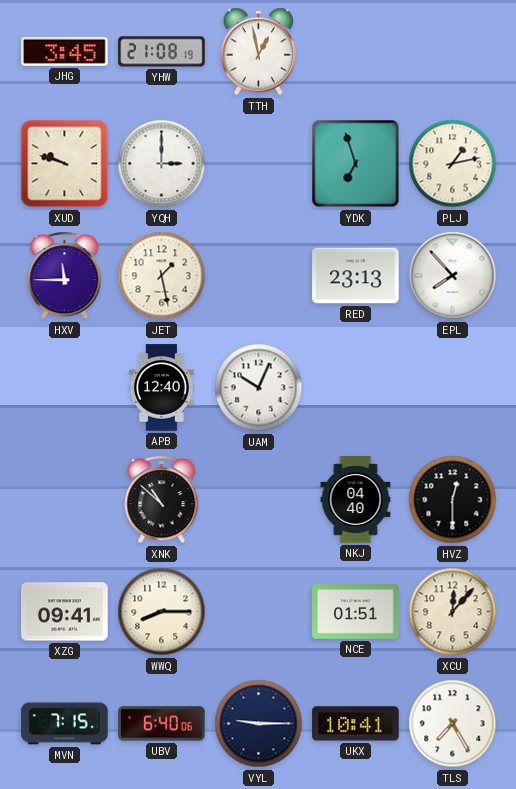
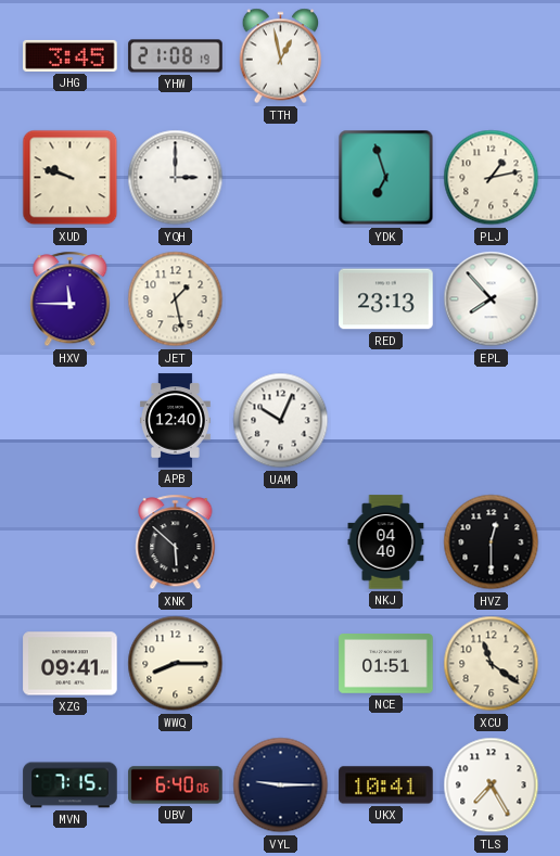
XNK: 10:52 -> 5:52
XCU: 12:07 -> 11:21
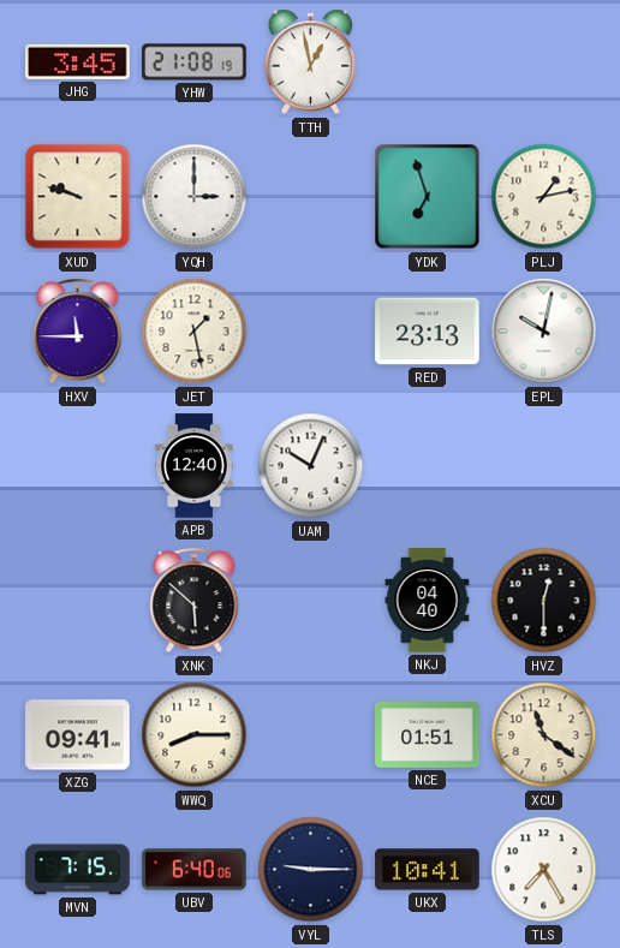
EPL: 7:53 -> 10:02
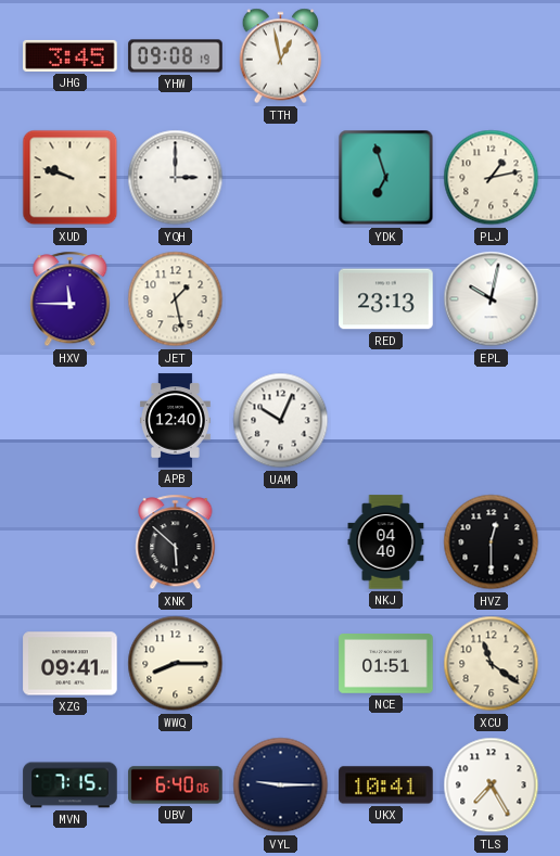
YHW: 21:08 -> 09:08
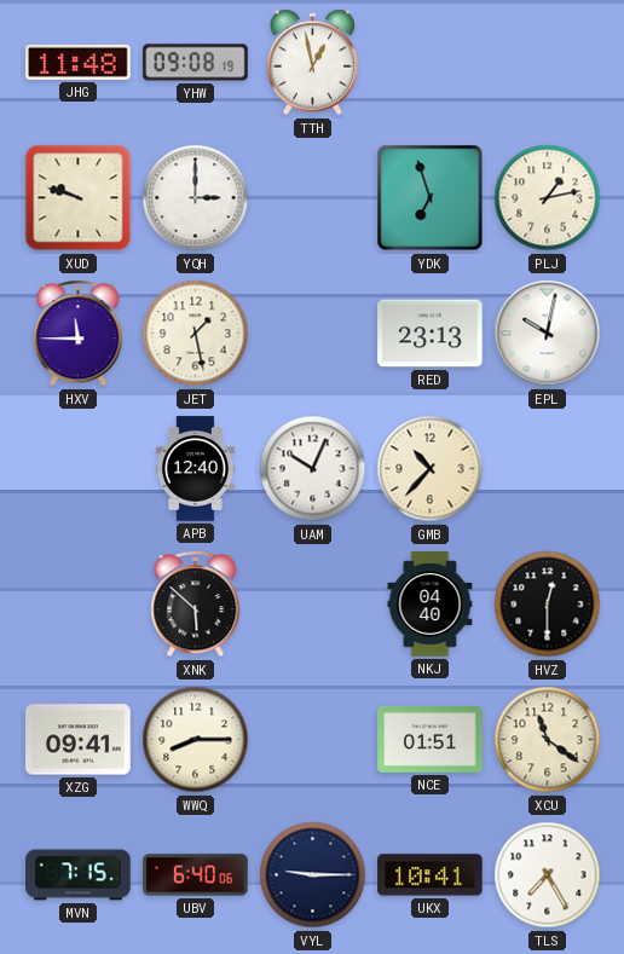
JHG: 3:45 -> 11:48
GMB: none -> 10:37
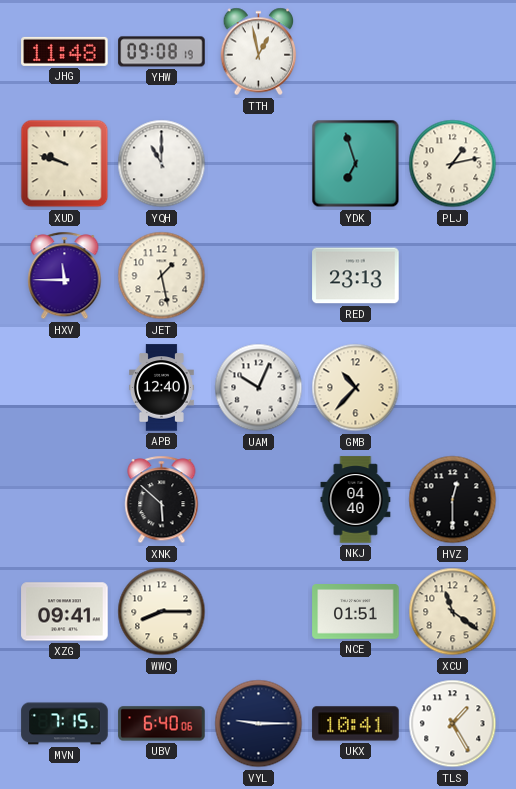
YQH: 3:00 -> 11:00
EPL: 10:02 -> none
TLS: 7:25 -> 1:25
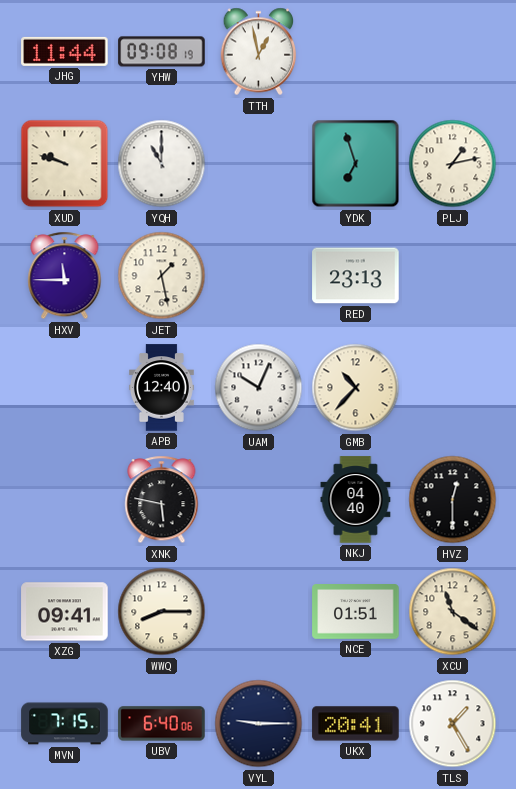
JHG: 11:48 -> 11:44
XNK: 5:52 -> 5:47
UKX: 10:41 -> 20:41
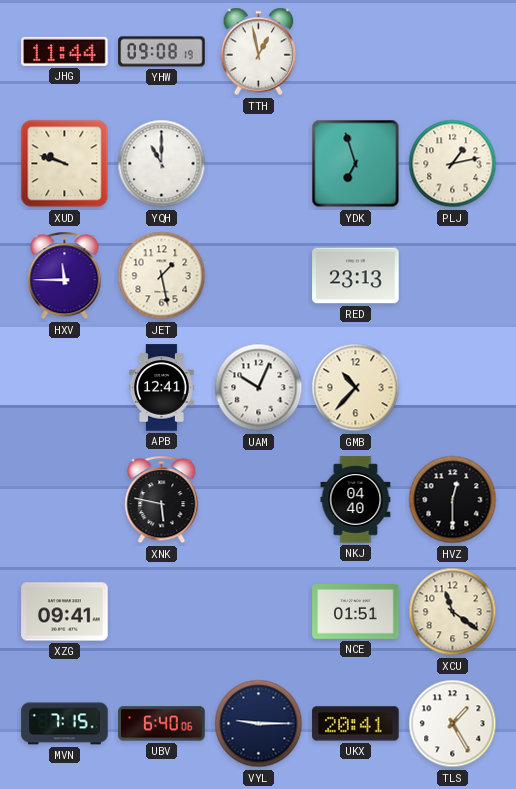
APB: 12:40 -> 12:41
WWQ: 8:15 -> none
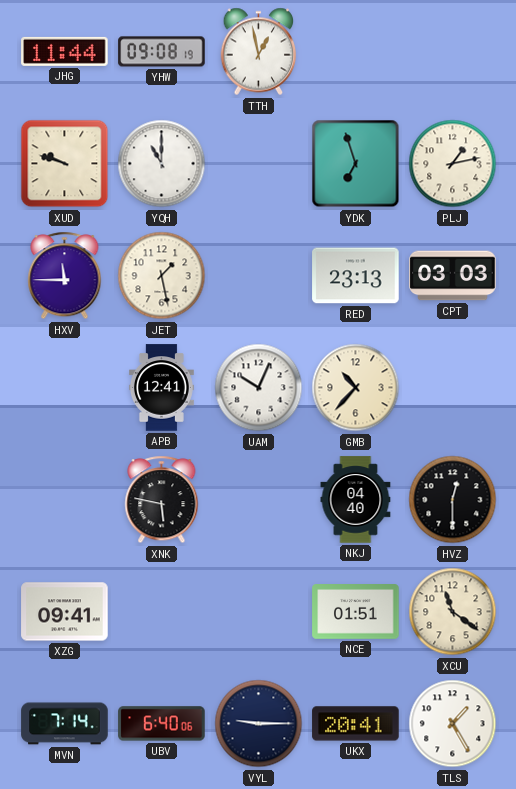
CPT: none -> 03:03
MVN: 7:15 -> 7:14
